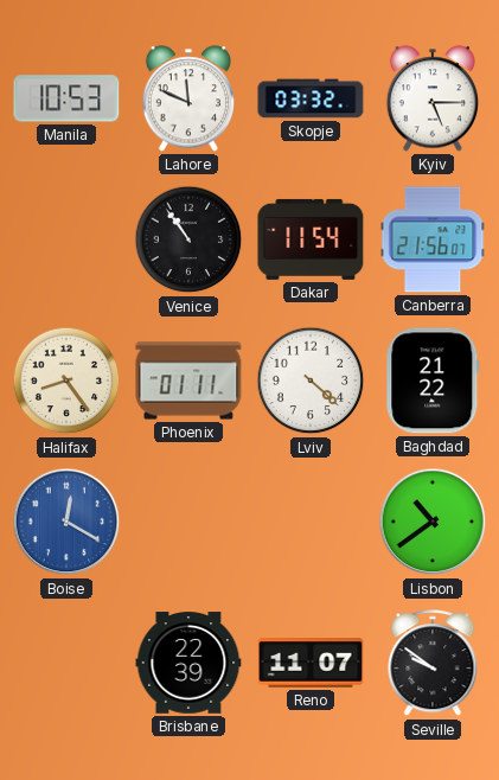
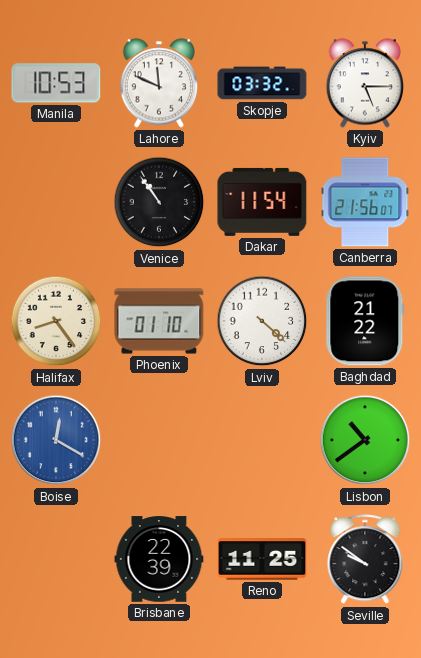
Phoenix: 01:11 -> 01:10
Reno: 11:07 -> 11:25
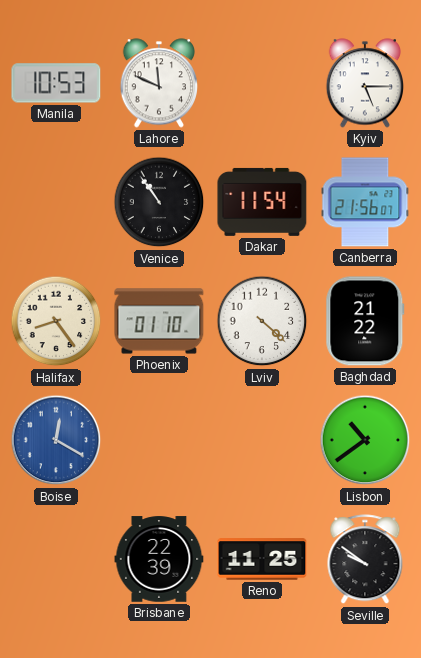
Skopje: 03:32 -> none
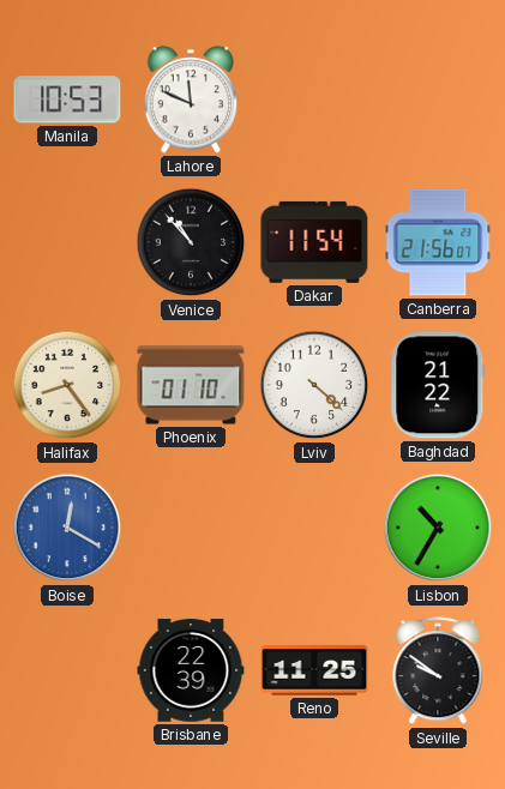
Kyiv: 5:15 -> none
Venice: 10:54 -> 10:53
Lisbon: 10:39 -> 10:35
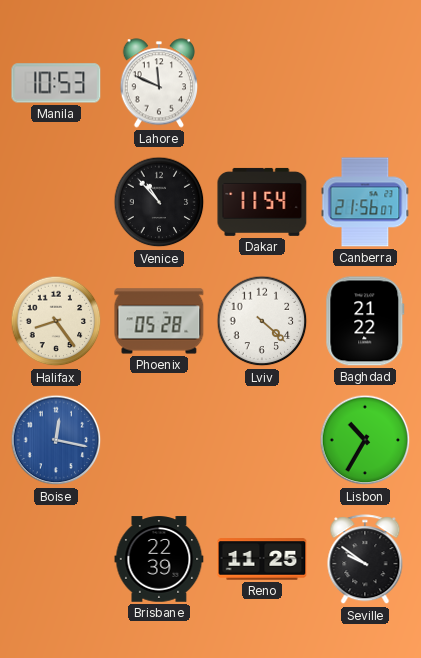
Phoenix: 01:10 -> 05:28
Boise: 12:20 -> 12:17
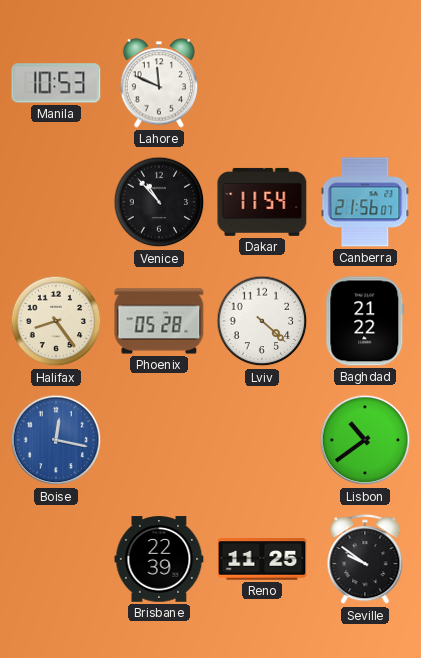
Lisbon: 10:35 -> 10:39
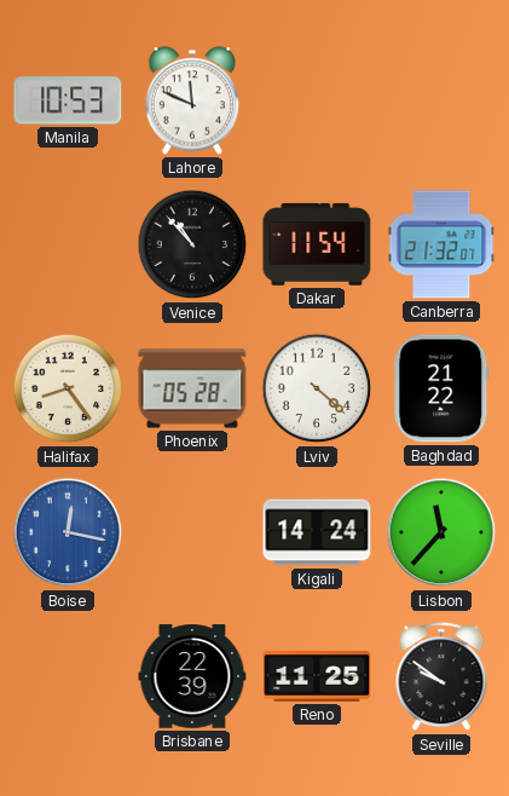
Canberra: 21:56 -> 21:32
Kigali: none -> 14:24
Lisbon: 10:39 -> 11:37
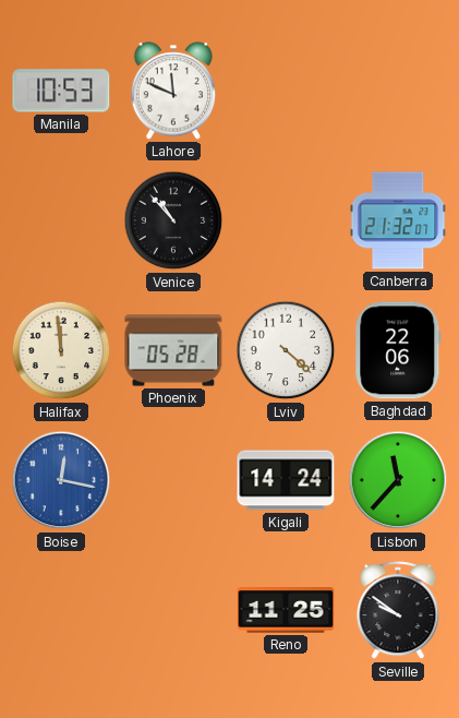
Dakar: 11:54 -> none
Halifax: 8:24 -> 11:59
Baghdad: 21:22 -> 22:06
Brisbane: 22:39 -> none
